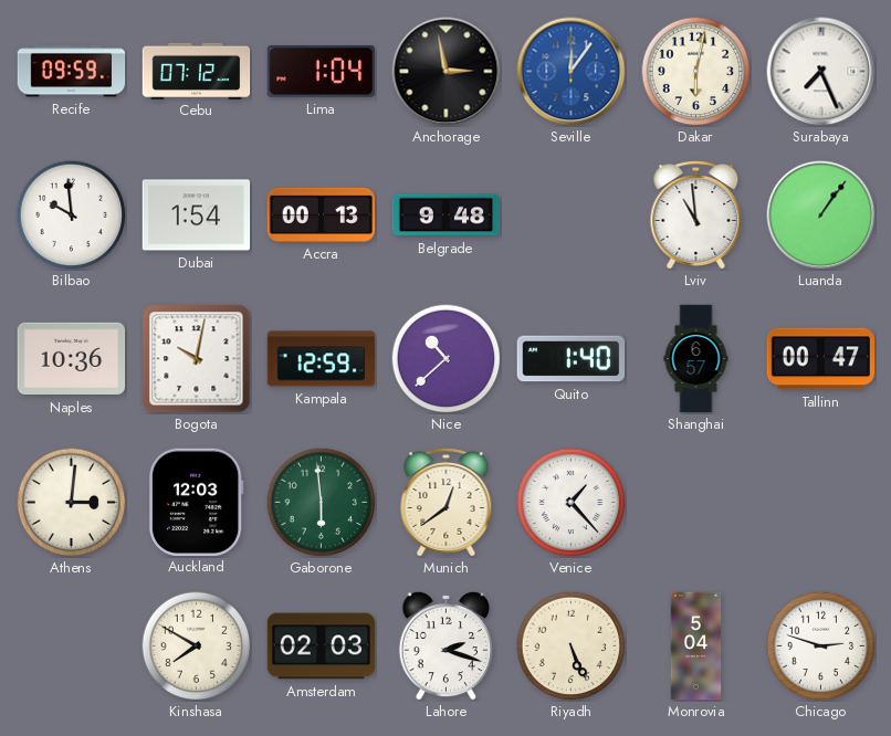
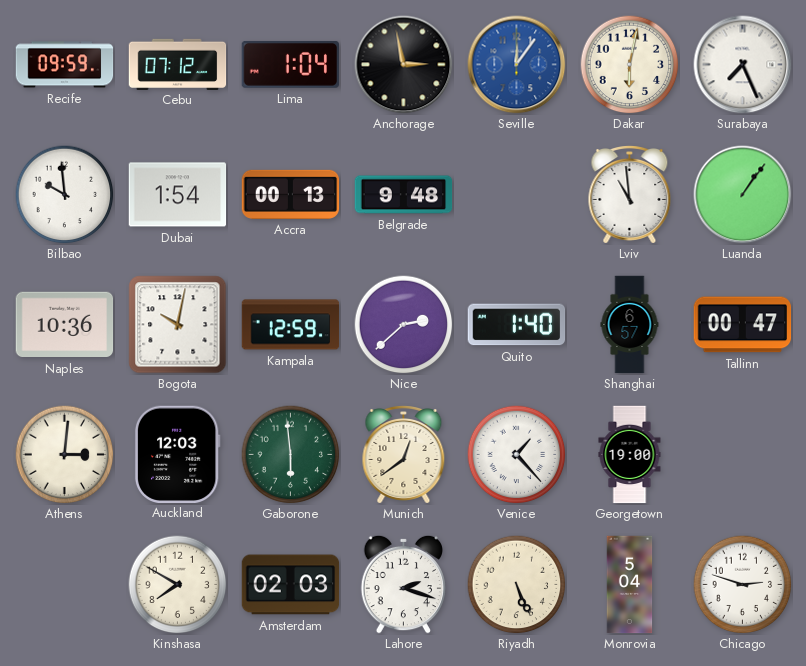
Nice: 10:38 -> 2:38
Georgetown: none -> 19:00
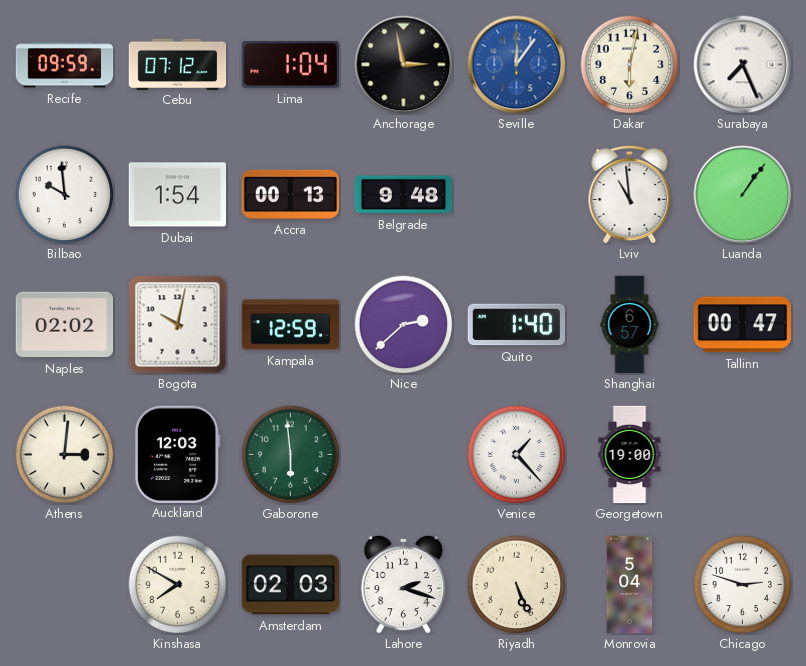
Naples: 10:36 -> 02:02
Munich: 12:39 -> none
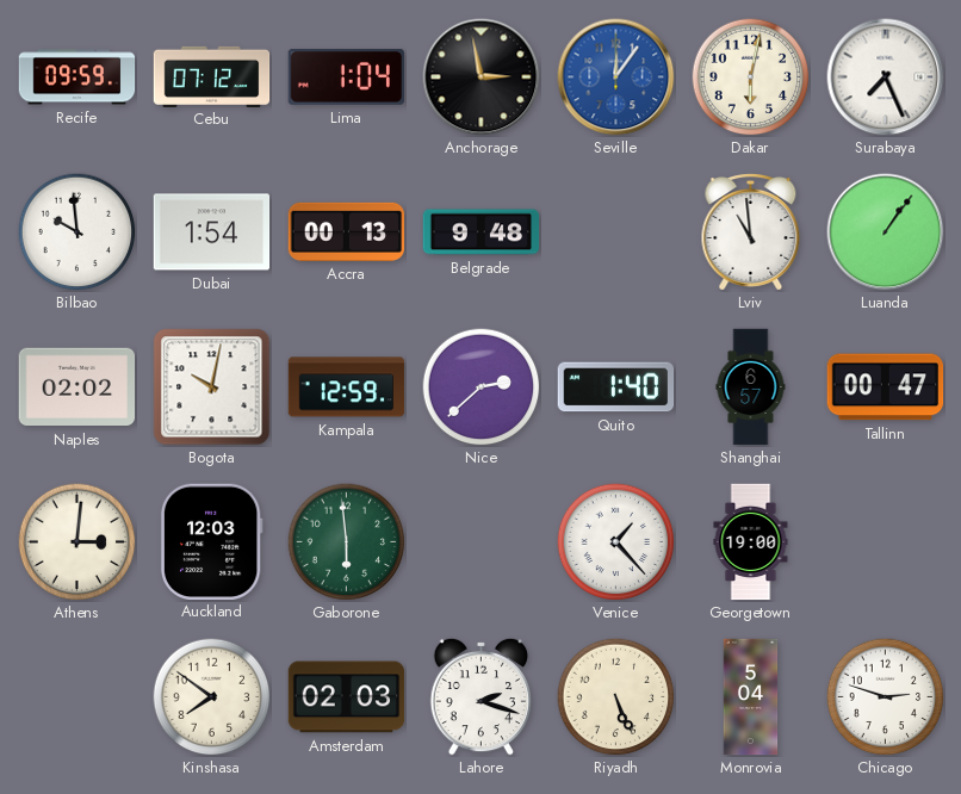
Kinshasa: 7:50 -> 7:51
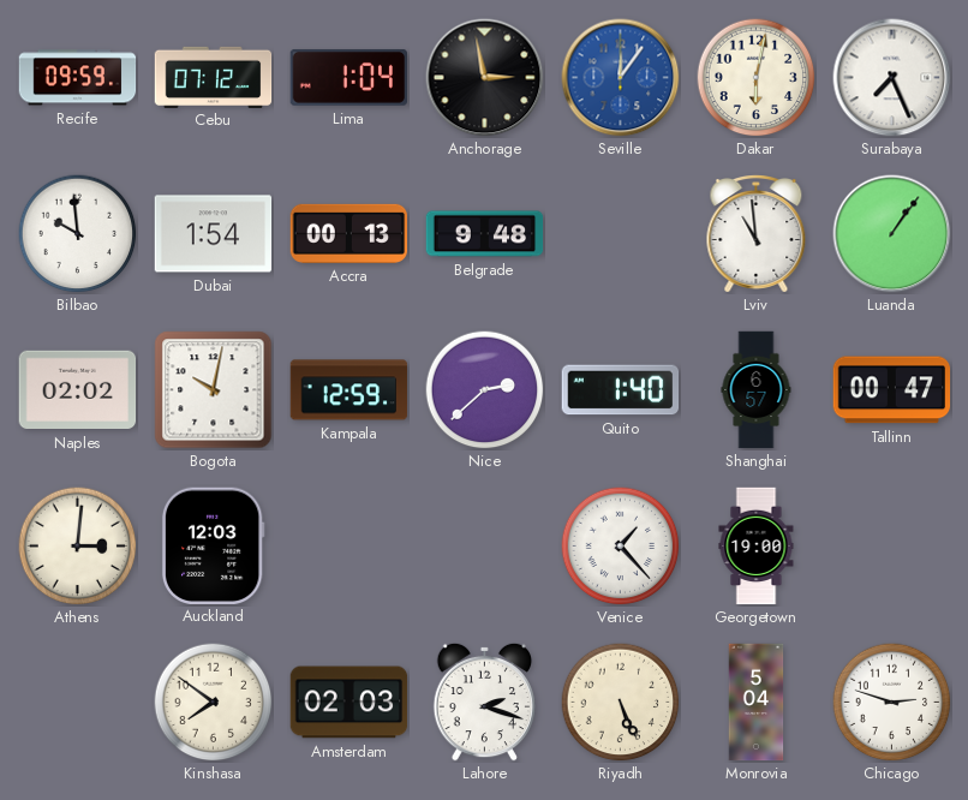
Gaborone: 5:59 -> none
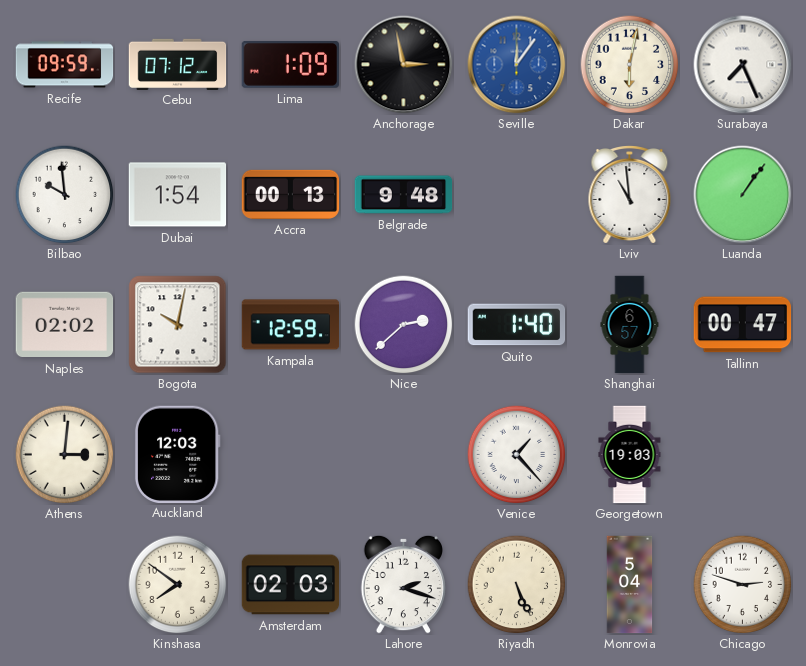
Lima: 1:04 -> 1:09
Georgetown: 19:00 -> 19:03
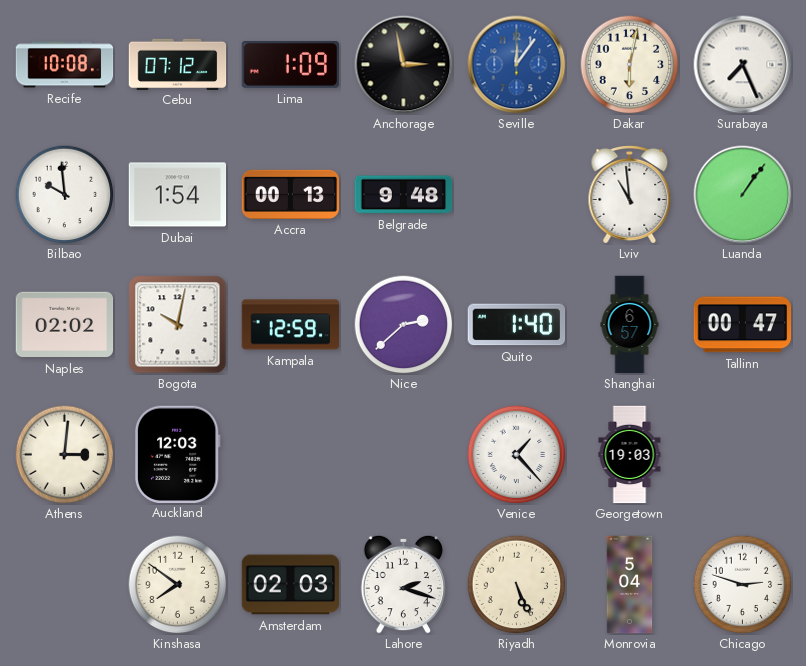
Recife: 09:59 -> 10:08
